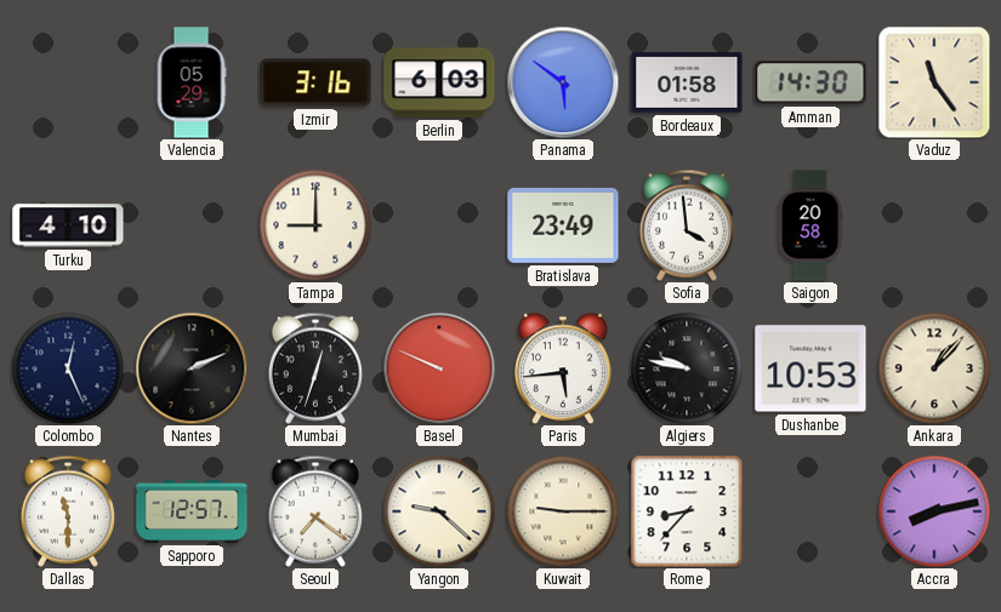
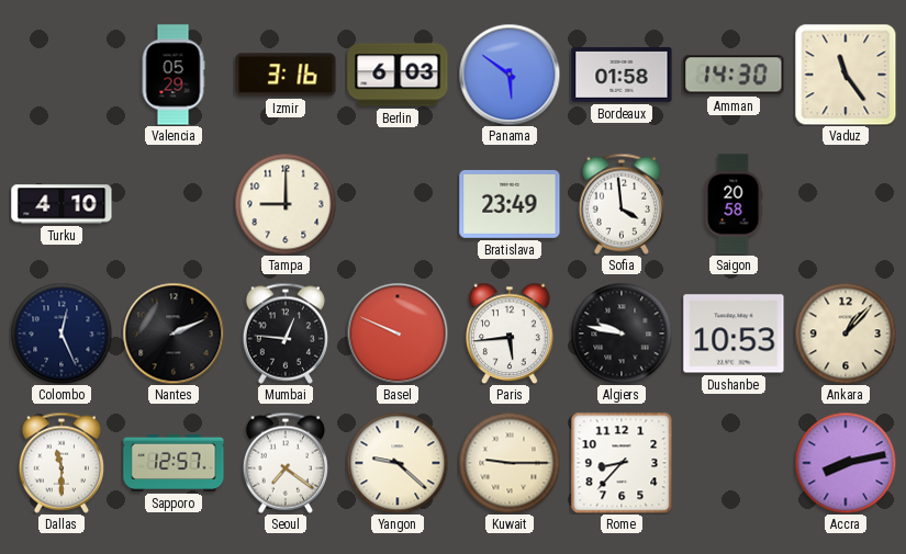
Mumbai: 12:33 -> 12:46
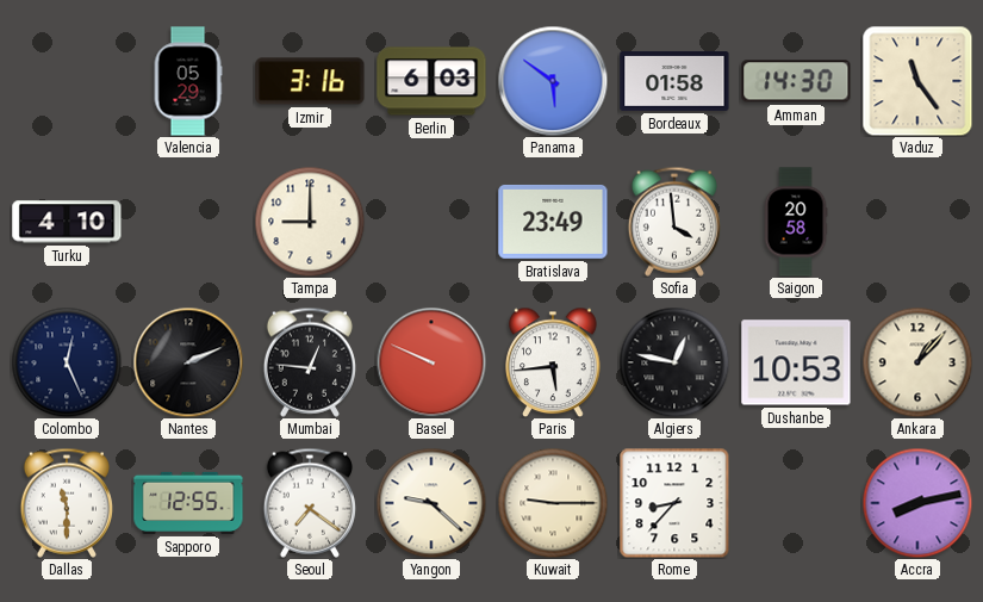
Algiers: 9:47 -> 12:47
Sapporo: 12:57 -> 12:55
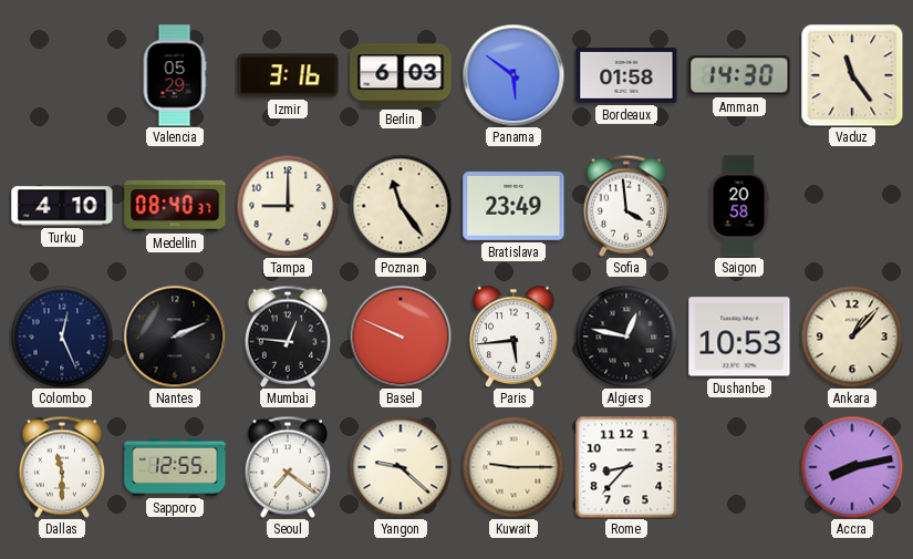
Medellin: none -> 08:40
Poznan: none -> 11:24
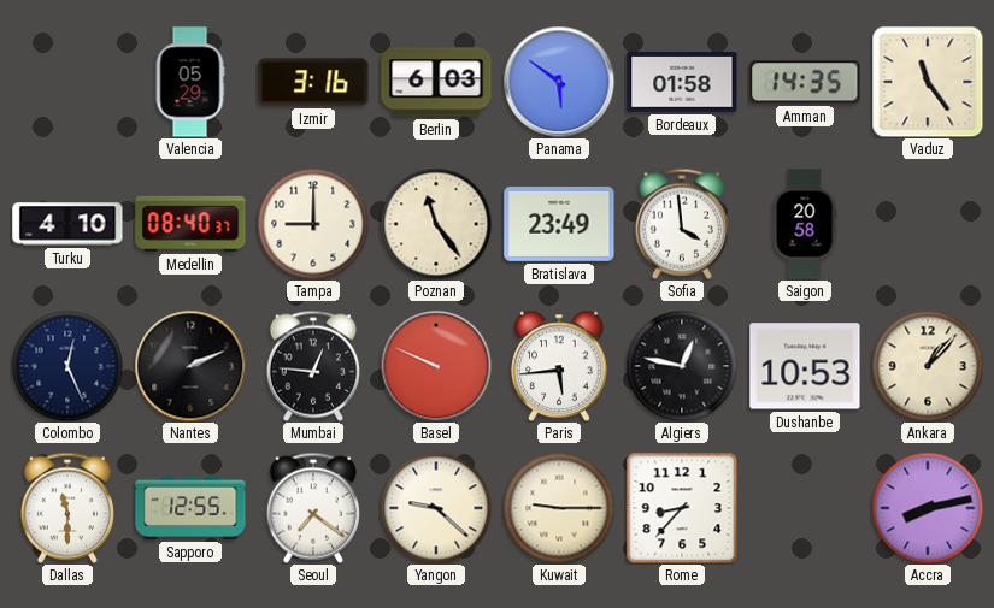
Amman: 14:30 -> 14:35
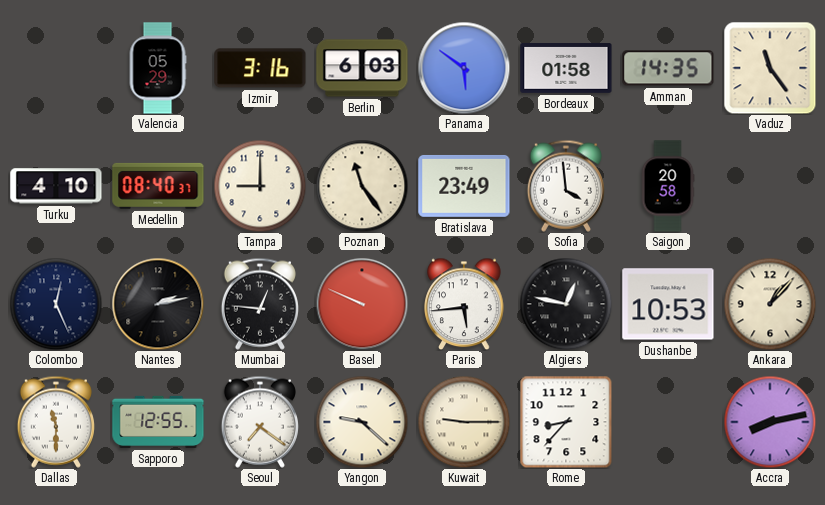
Nantes: 2:11 -> 2:13
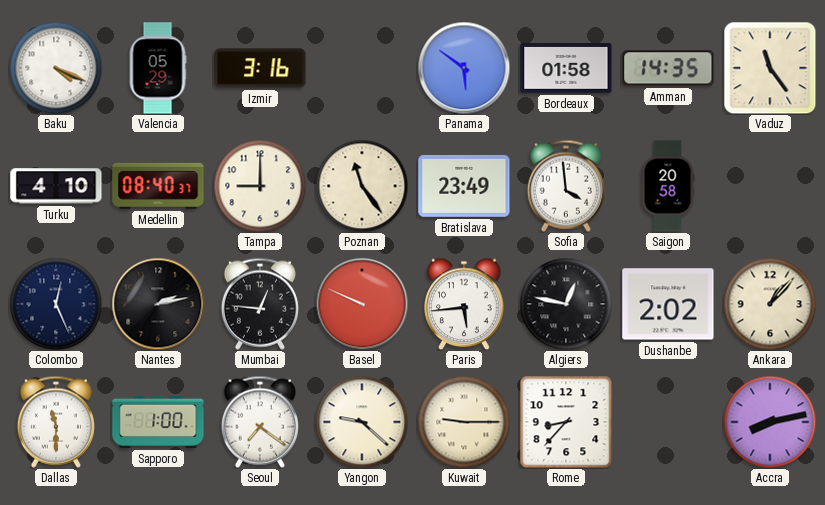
Baku: none -> 4:19
Berlin: 6:03 -> none
Dushanbe: 10:53 -> 2:02
Sapporo: 12:55 -> 1:00
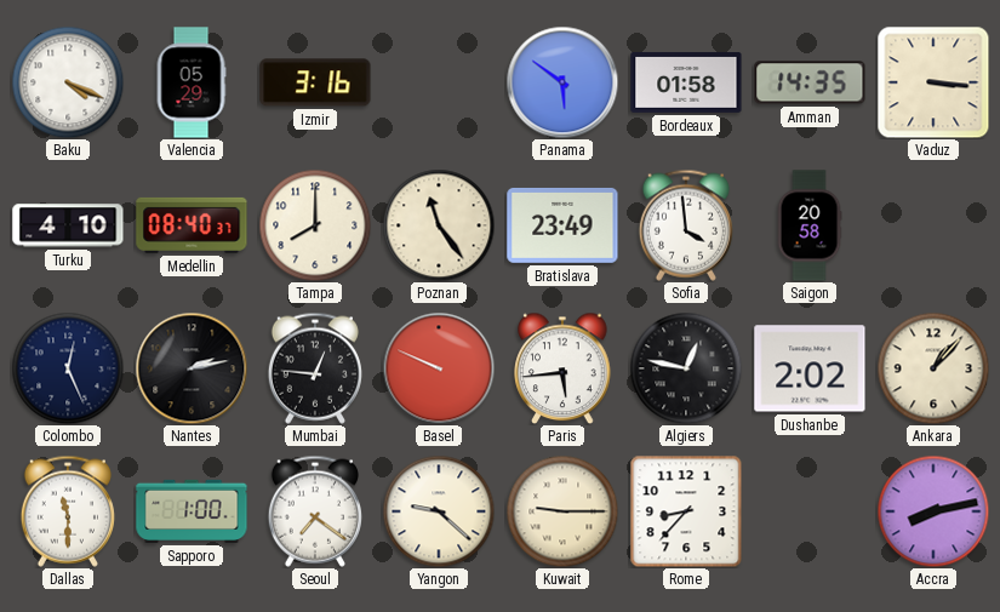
Vaduz: 11:24 -> 3:16
Tampa: 9:00 -> 8:00
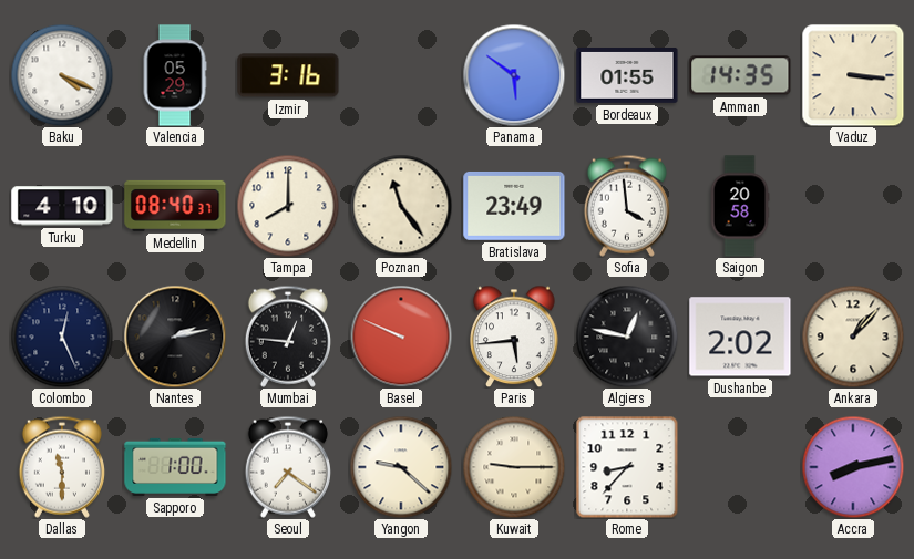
Bordeaux: 01:58 -> 01:55
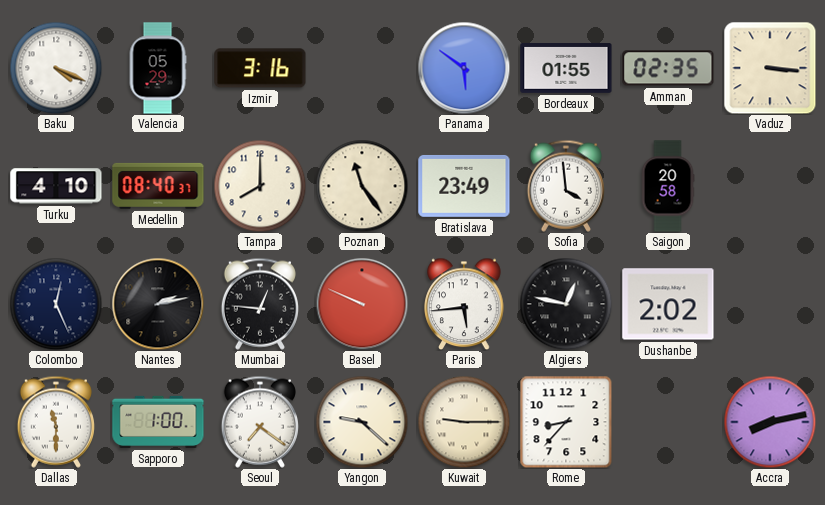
Amman: 14:35 -> 02:35
Ankara: 1:07 -> none
